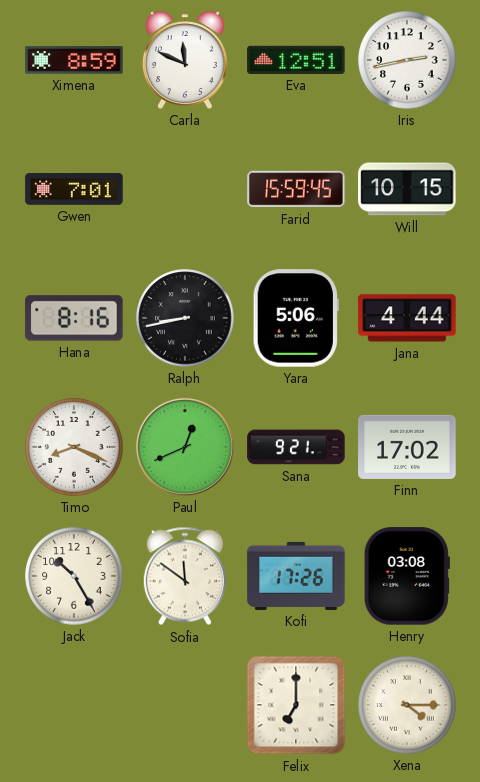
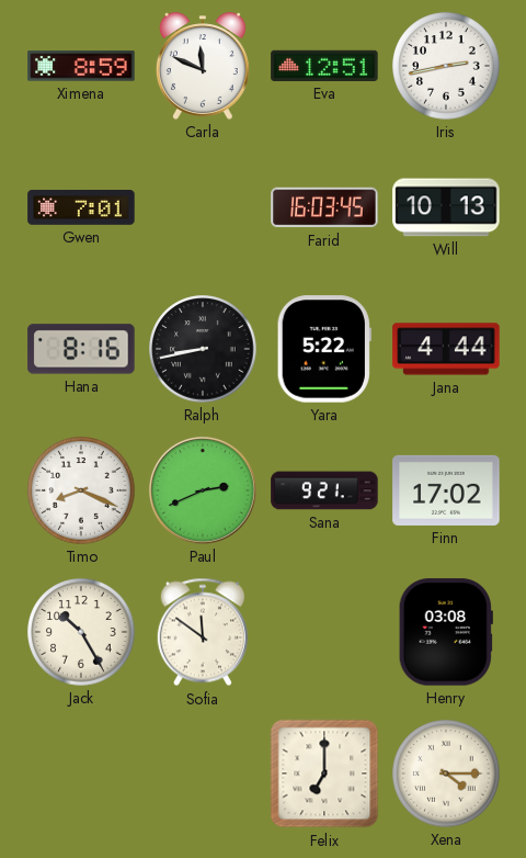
Farid: 15:59 -> 16:03
Will: 10:15 -> 10:13
Yara: 5:06 -> 5:22
Paul: 12:41 -> 2:41
Kofi: 17:26 -> none
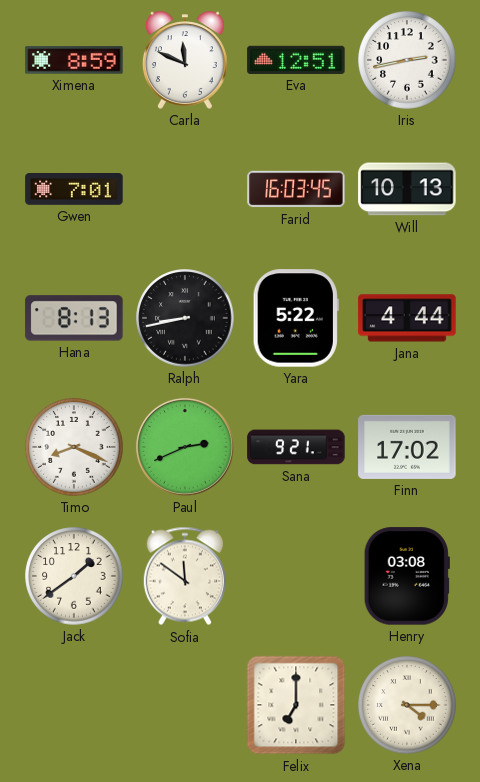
Hana: 8:16 -> 8:13
Jack: 10:25 -> 1:39
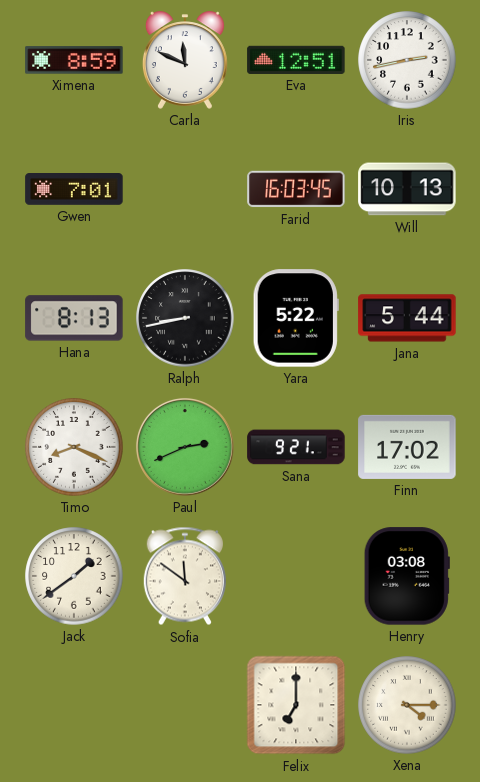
Jana: 4:44 -> 5:44
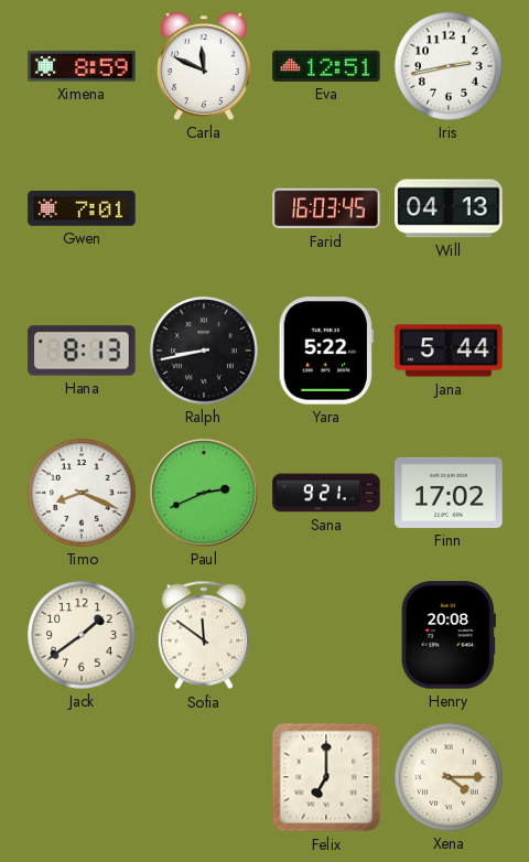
Will: 10:13 -> 04:13
Henry: 03:08 -> 20:08
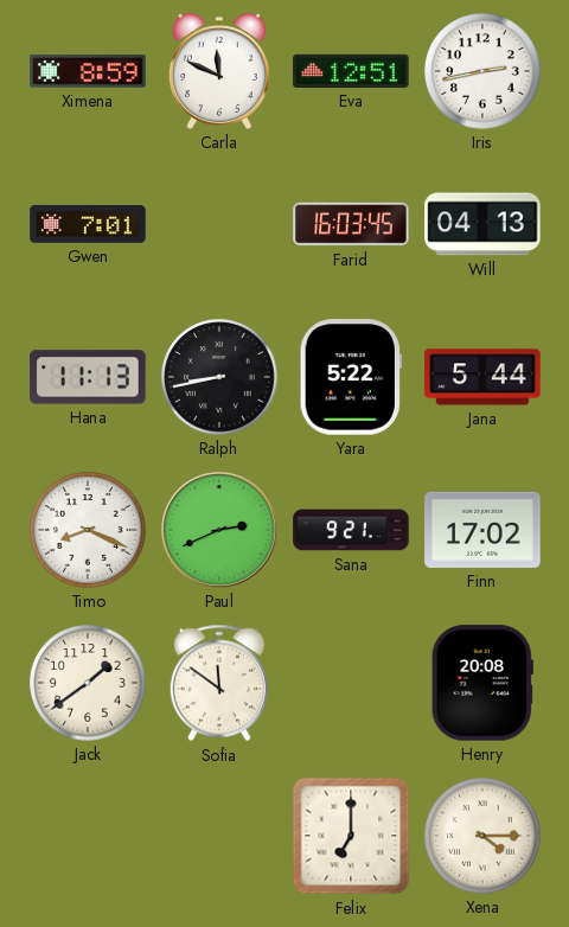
Hana: 8:13 -> 11:13
